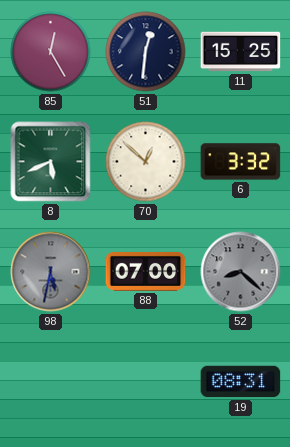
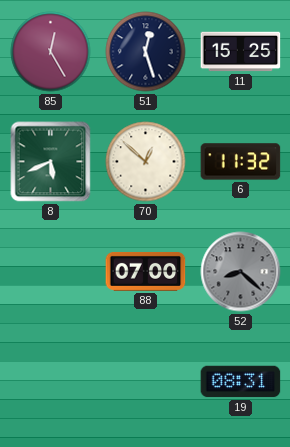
51: 12:31 -> 12:27
6: 3:32 -> 11:32
98: 5:32 -> none
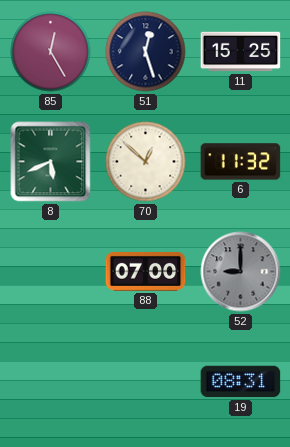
52: 8:22 -> 9:00
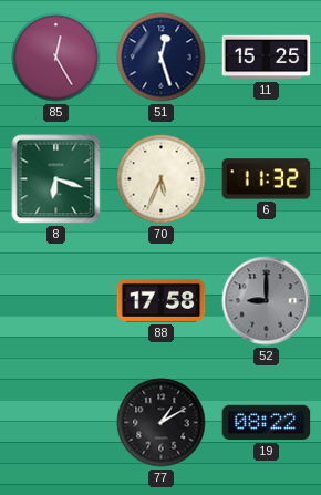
8: 5:41 -> 6:18
70: 12:52 -> 5:34
88: 07:00 -> 17:58
77: none -> 1:10
19: 08:31 -> 08:22
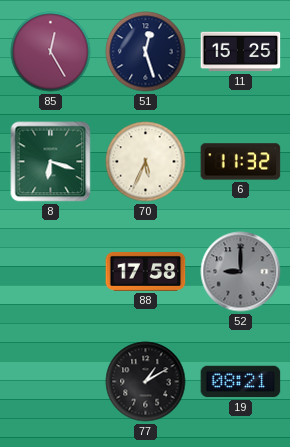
19: 08:22 -> 08:21
